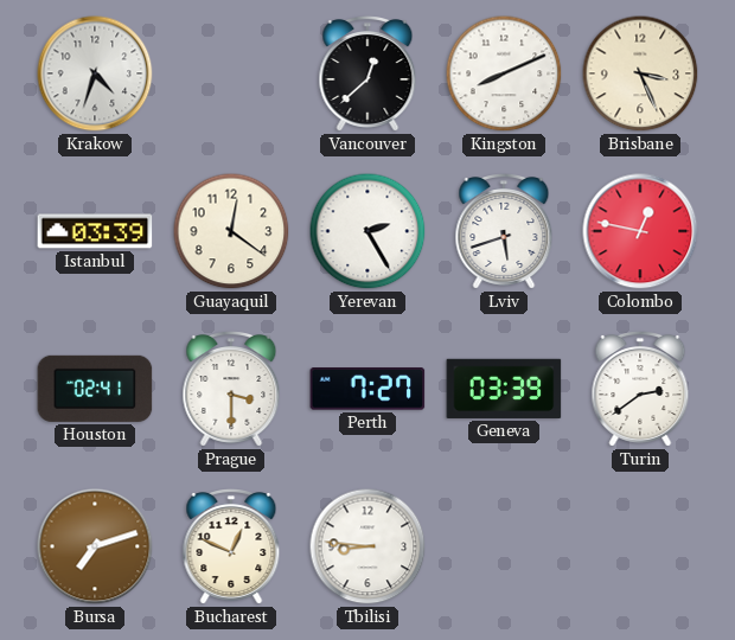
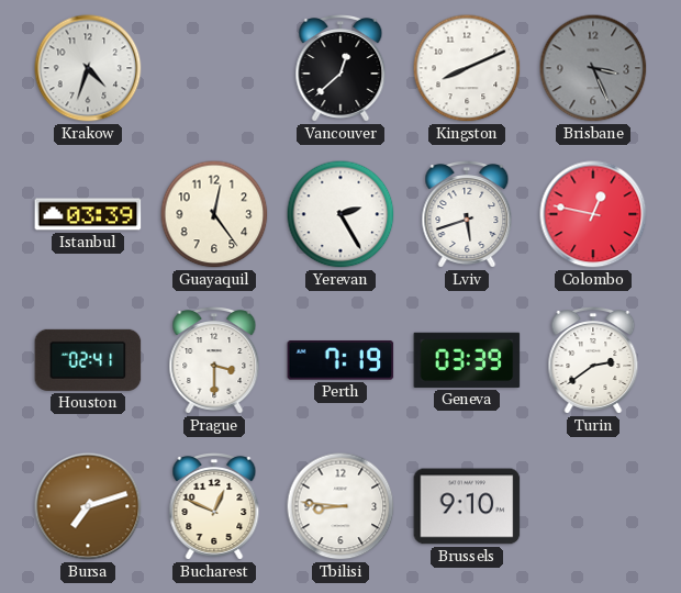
Brisbane dial: cream -> grey
Guayaquil: 12:21 -> 12:24
Perth: 7:27 -> 7:19
Brussels: none -> 9:10
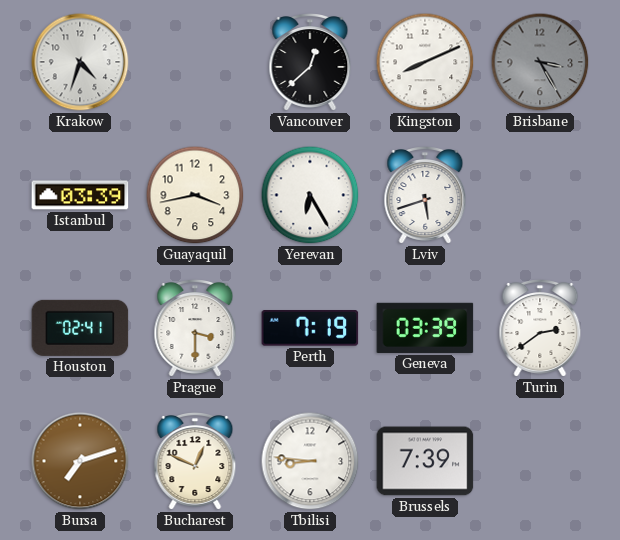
Brisbane: 3:26 -> 3:25
Guayaquil: 12:24 -> 3:43
Yerevan: 2:25 -> 6:25
Colombo: 12:47 -> none
Brussels: 9:10 -> 7:39
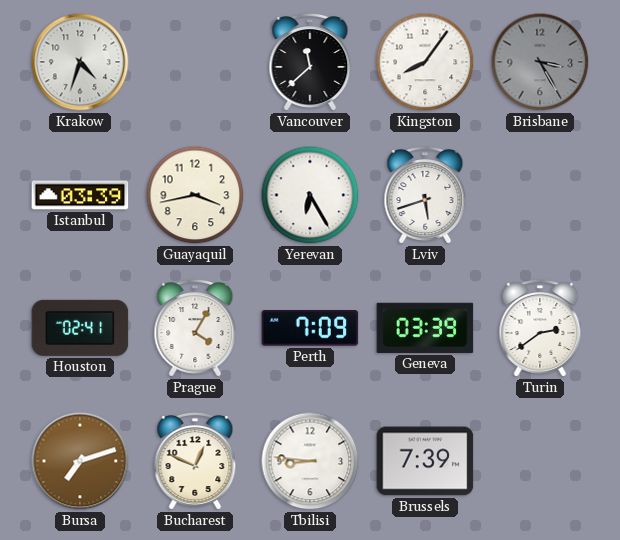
Vancouver: 12:38 -> 11:38
Kingston: 8:11 -> 8:06
Prague: 3:30 -> 4:05
Perth: 7:19 -> 7:09
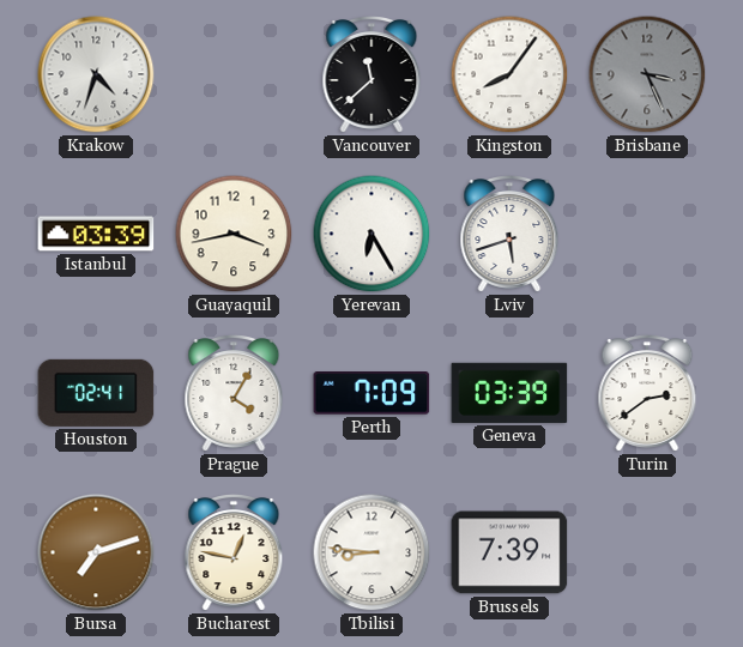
Brisbane: 3:25 -> 3:26
Bucharest: 12:49 -> 12:47
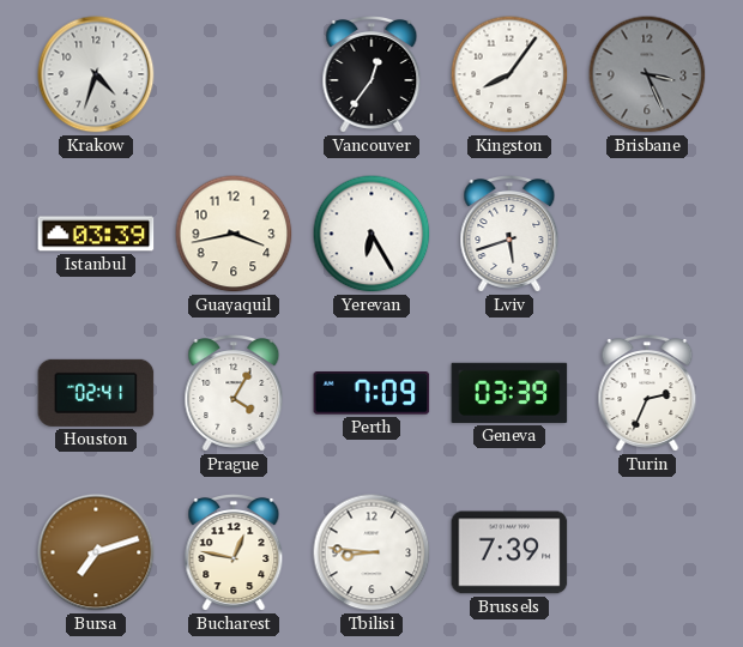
Vancouver: 11:38 -> 12:36
Turin: 2:39 -> 2:34
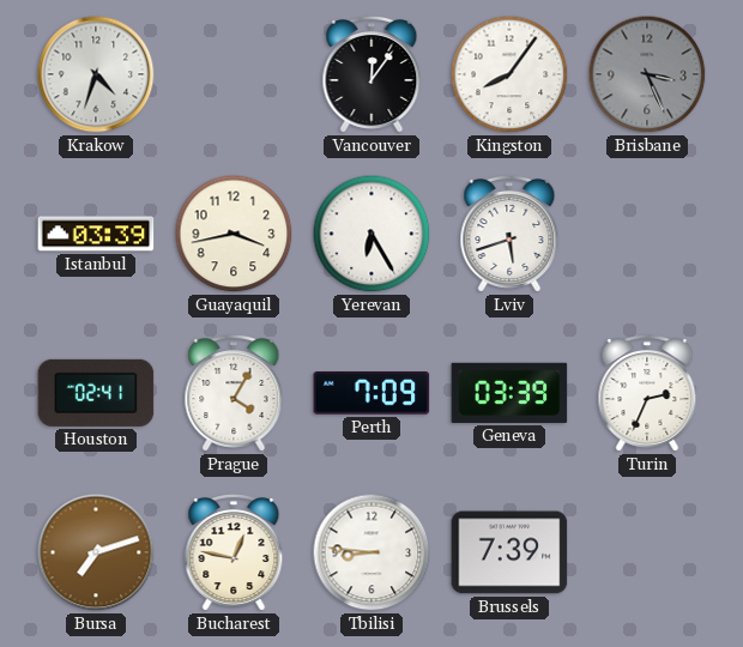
Vancouver: 12:36 -> 12:06
